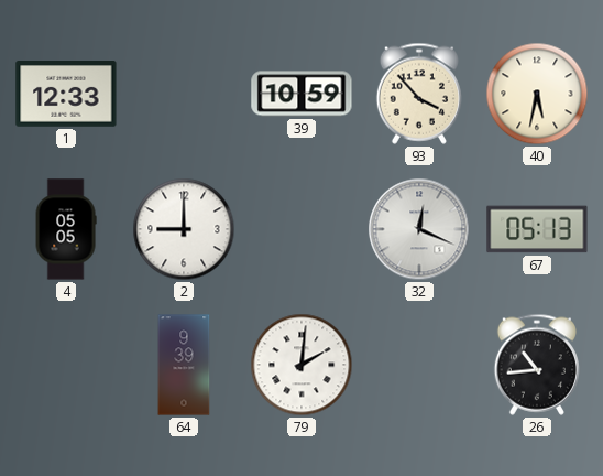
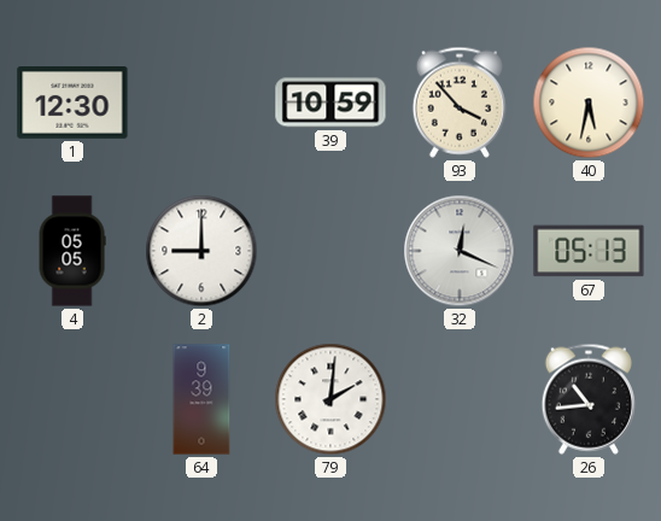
1: 12:33 -> 12:30
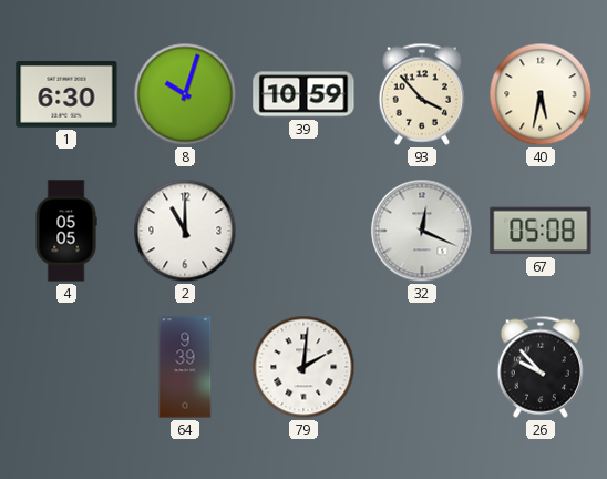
1: 12:30 -> 6:30
8: none -> 10:03
2: 9:00 -> 11:00
67: 05:13 -> 05:08
26: 10:44 -> 9:53
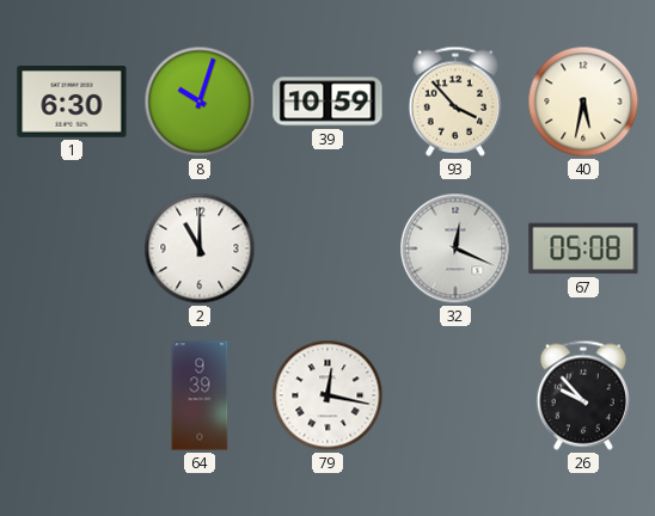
4: 05:05 -> none
79: 2:01 -> 12:17
